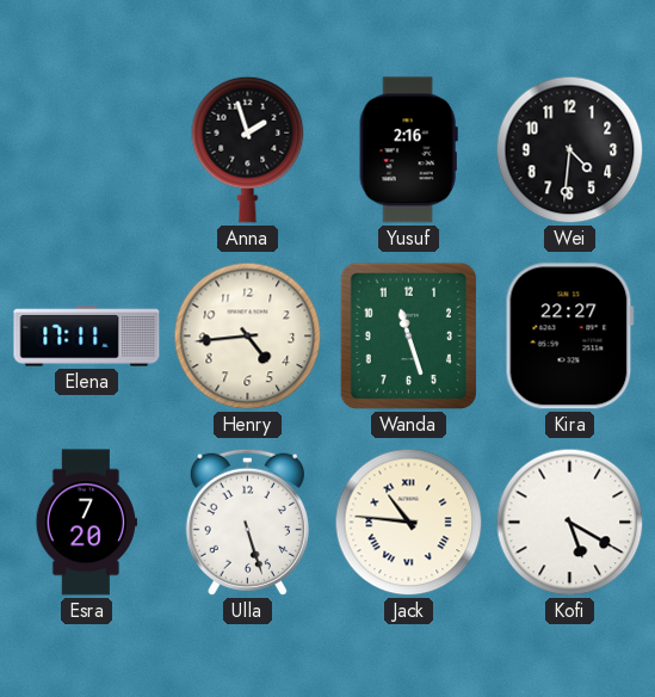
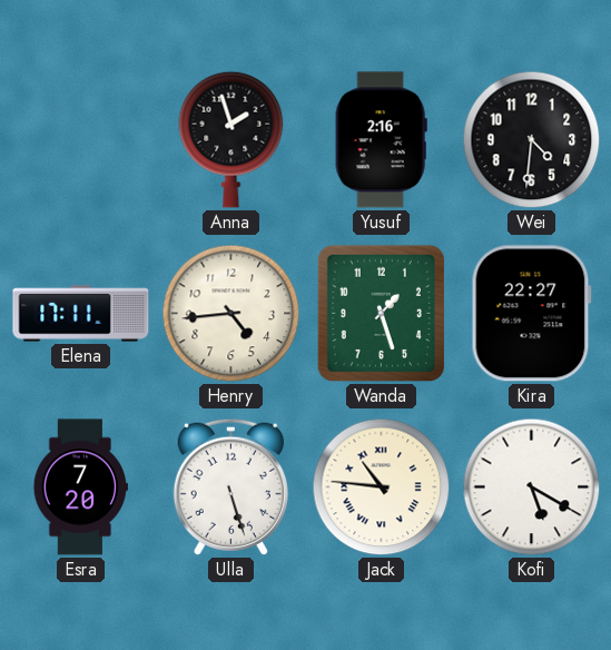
Wanda: 11:27 -> 1:27
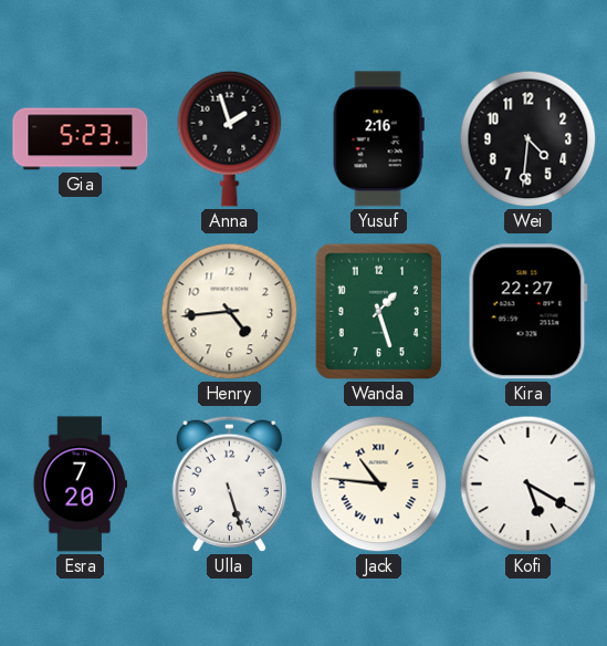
Gia: none -> 5:23
Elena: 17:11 -> none
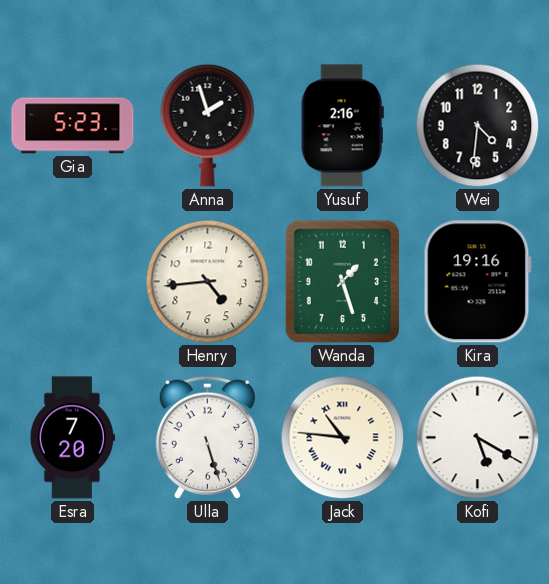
Kira: 22:27 -> 19:16
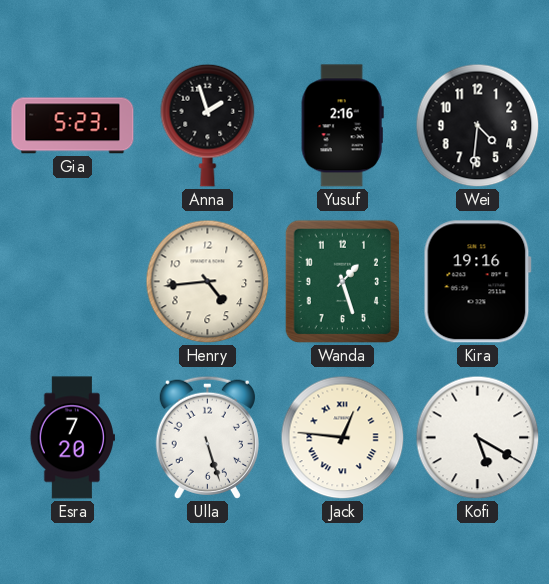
Jack: 10:46 -> 12:46
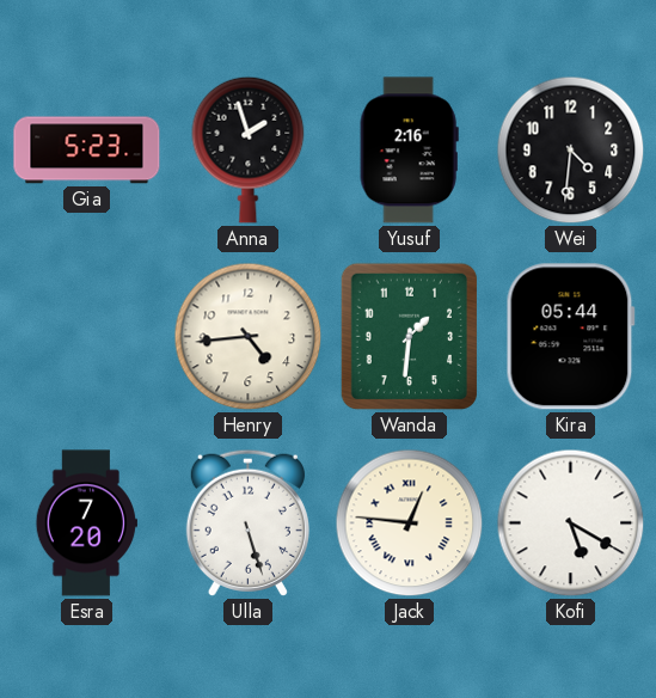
Wanda: 1:27 -> 1:31
Kira: 19:16 -> 05:44
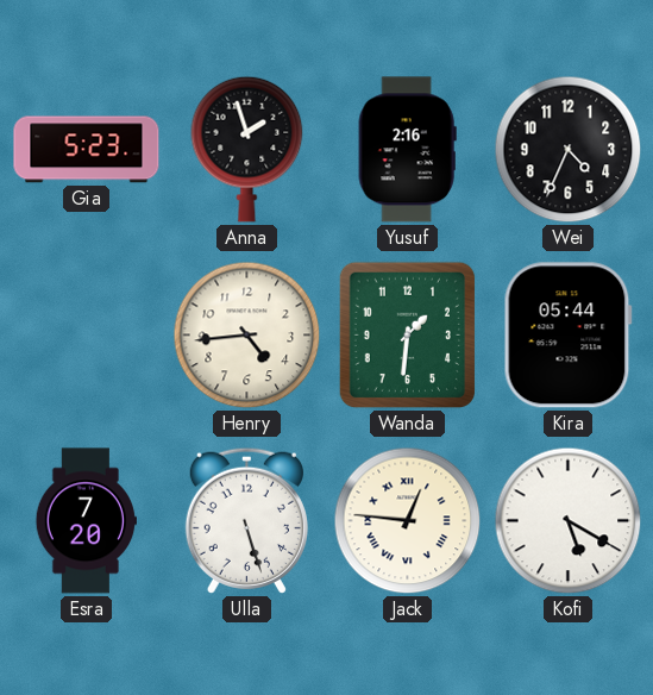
Wei: 4:31 -> 4:34
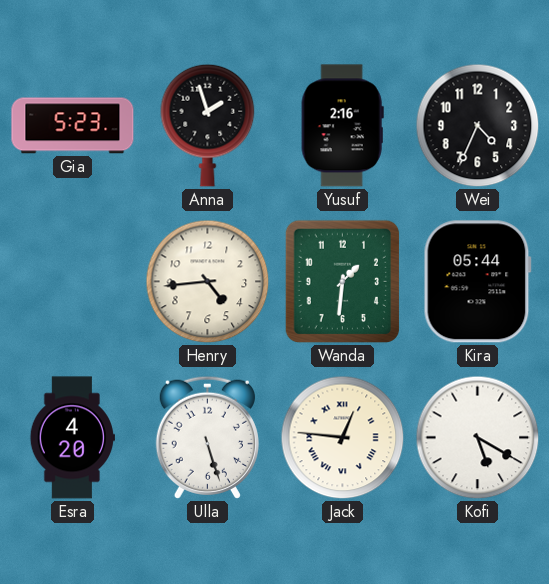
Esra: 7:20 -> 4:20
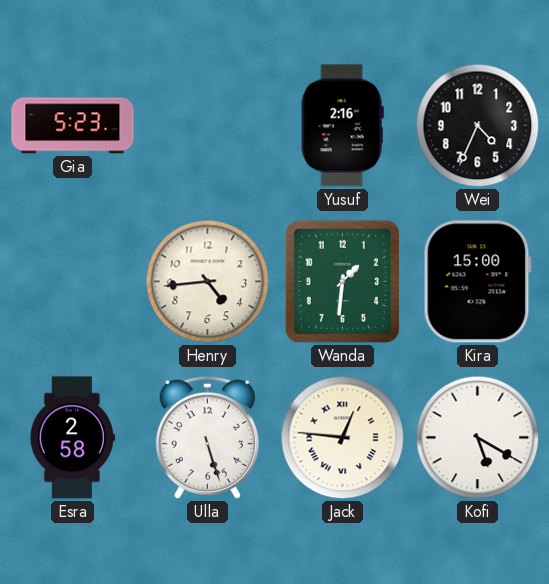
Anna: 1:57 -> none
Kira: 05:44 -> 15:00
Esra: 4:20 -> 2:58
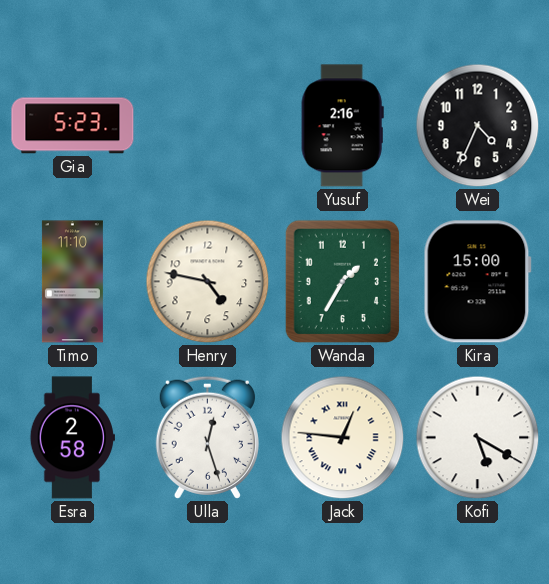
Timo: none -> 11:10
Henry: 4:44 -> 4:47
Wanda: 1:31 -> 1:35
Ulla: 5:27 -> 12:27
